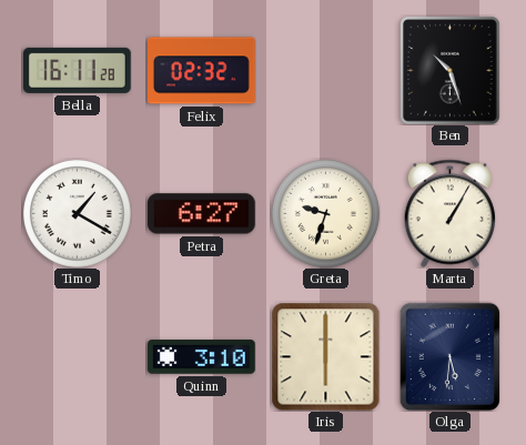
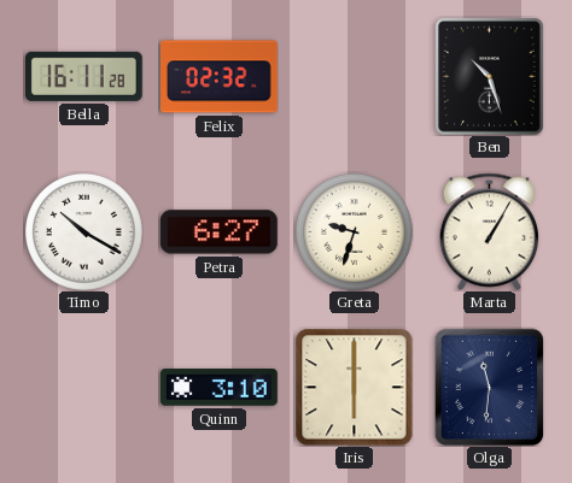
Timo: 1:20 -> 10:20
Olga: 5:31 -> 11:31
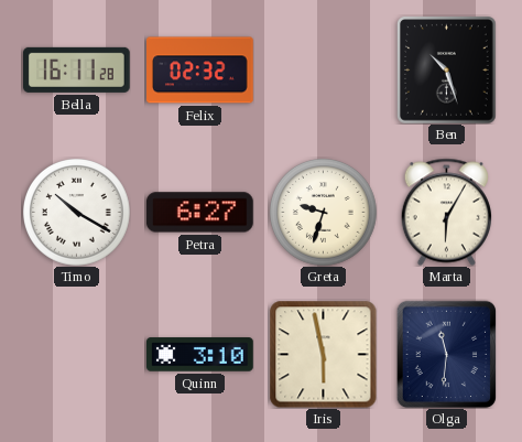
Marta: 1:05 -> 6:05
Iris: 6:00 -> 5:58
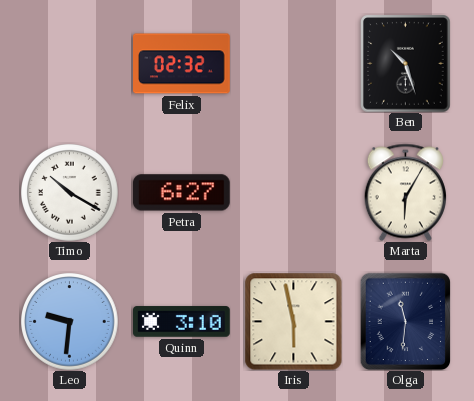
Bella: 16:11 -> none
Greta: 9:33 -> none
Leo: none -> 9:31
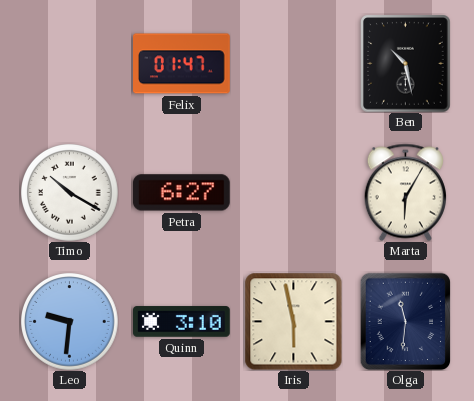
Felix: 02:32 -> 01:47
Ben: 10:27 -> 10:28
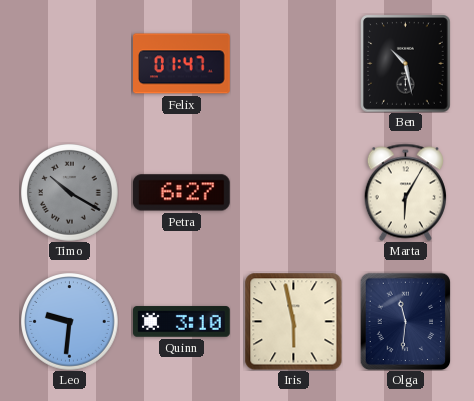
Timo dial: white -> grey
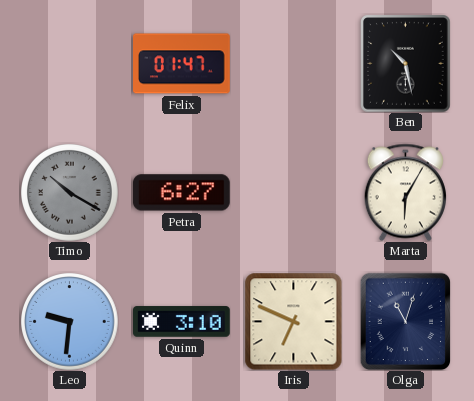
Iris: 5:58 -> 6:49
Olga: 11:31 -> 11:03
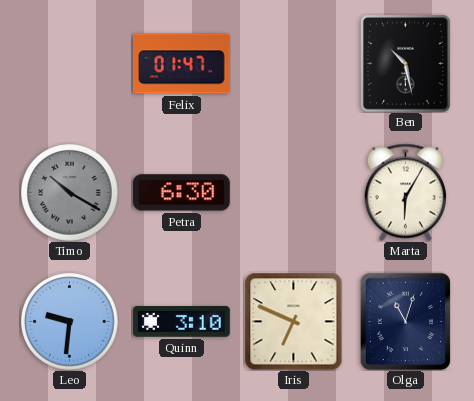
Petra: 6:27 -> 6:30
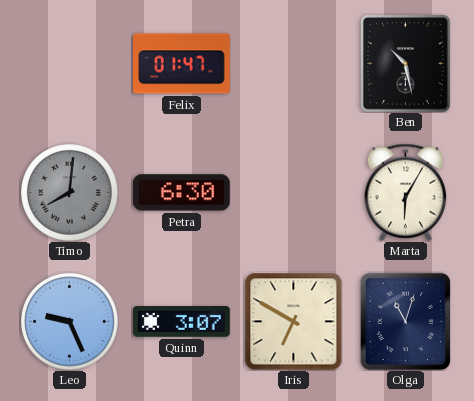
Timo: 10:20 -> 8:01
Leo: 9:31 -> 9:26
Quinn: 3:10 -> 3:07
Iris: 6:49 -> 6:50
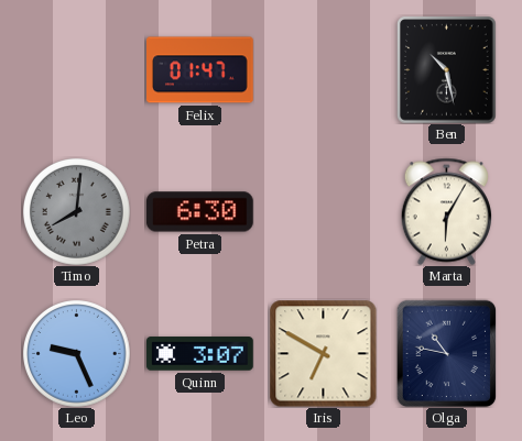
Olga: 11:03 -> 10:47
